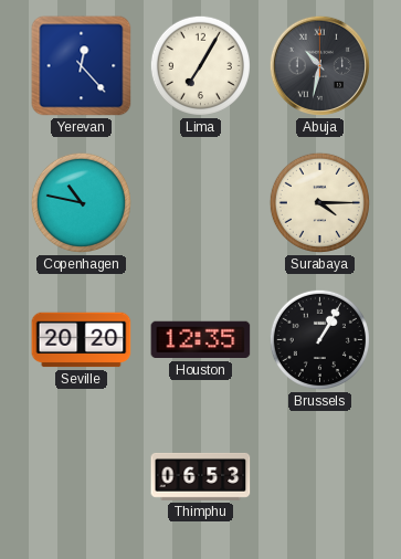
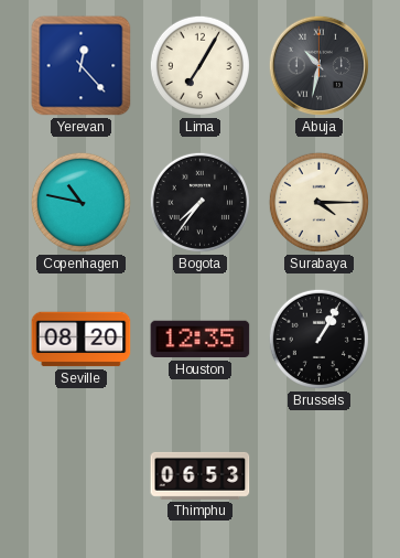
Bogota: none -> 7:36
Seville: 20:20 -> 08:20
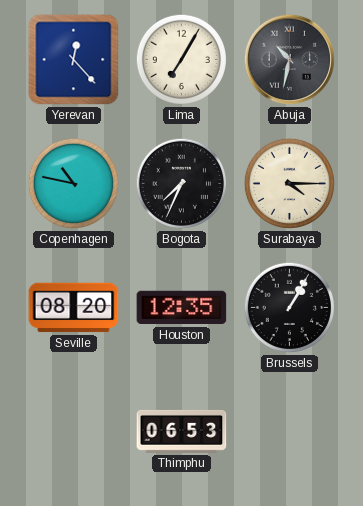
Bogota: 7:36 -> 7:34
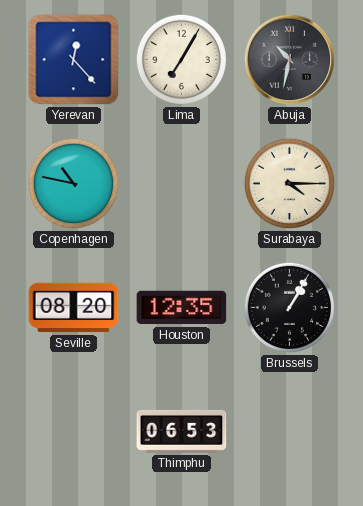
Bogota: 7:34 -> none
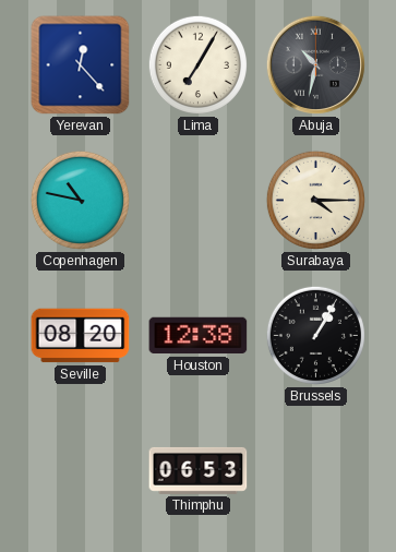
Houston: 12:35 -> 12:38
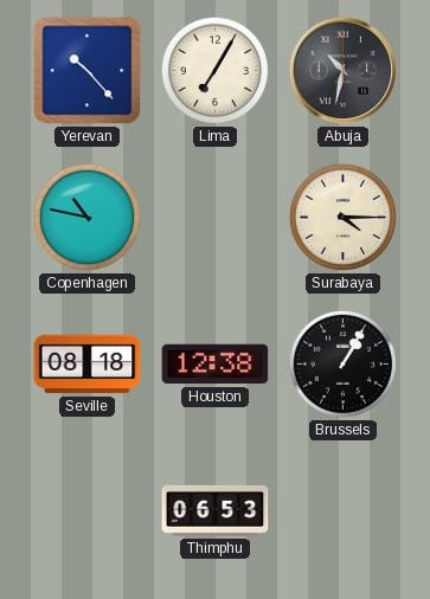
Yerevan: 12:23 -> 10:23
Seville: 08:20 -> 08:18
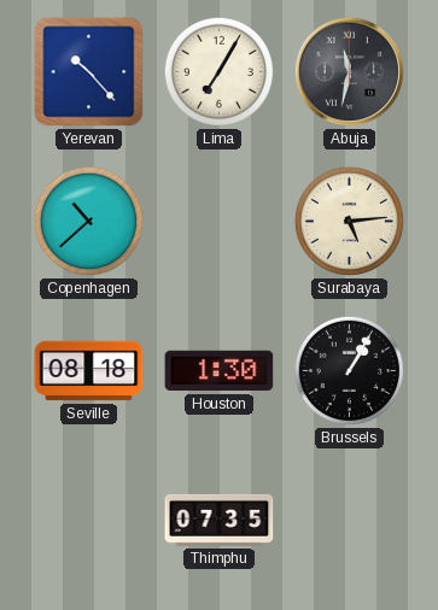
Abuja: 10:32 -> 11:32
Copenhagen: 10:47 -> 10:38
Surabaya: 4:15 -> 5:14
Houston: 12:38 -> 1:30
Thimphu: 06:53 -> 07:35
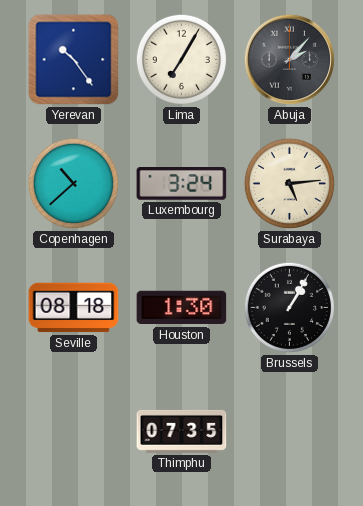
Yerevan: 10:23 -> 10:24
Abuja: 11:32 -> 2:07
Luxembourg: none -> 3:24
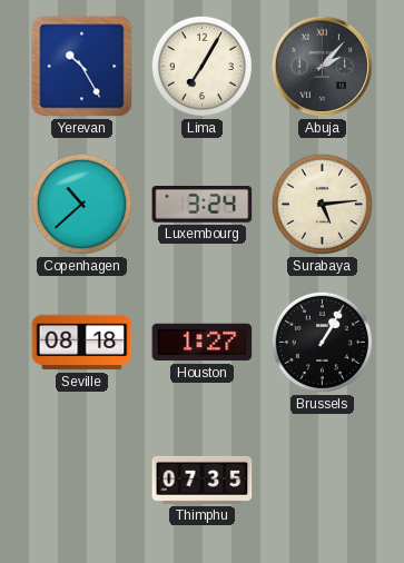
Yerevan: 10:24 -> 10:25
Houston: 1:30 -> 1:27
